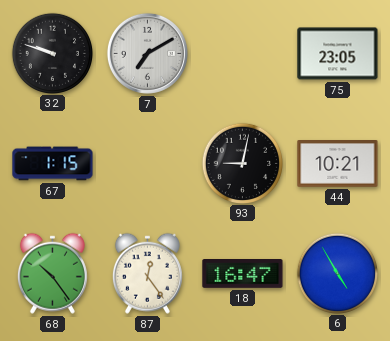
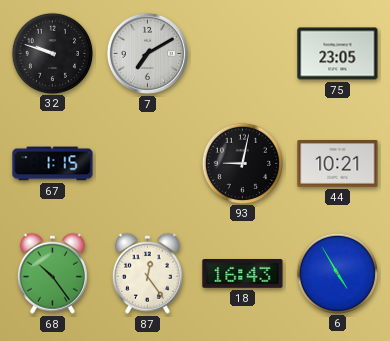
18: 16:47 -> 16:43
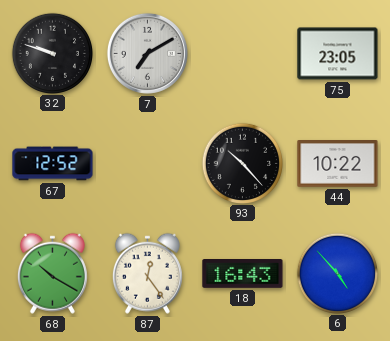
67: 1:15 -> 12:52
93: 9:02 -> 10:23
44: 10:21 -> 10:22
68: 10:24 -> 10:20
6: 4:55 -> 4:53
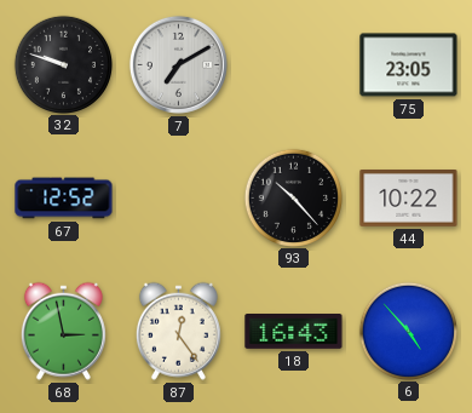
68: 10:20 -> 2:58
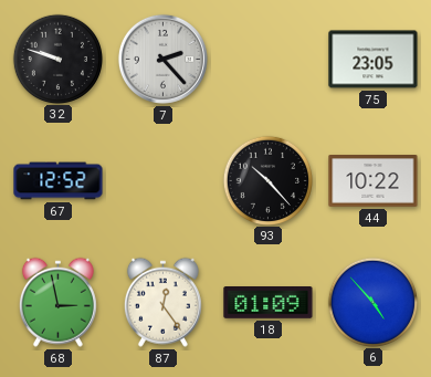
7: 7:10 -> 2:23
18: 16:43 -> 01:09
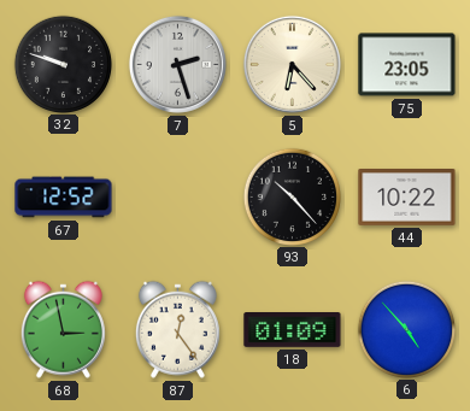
7: 2:23 -> 2:27
5: none -> 6:23
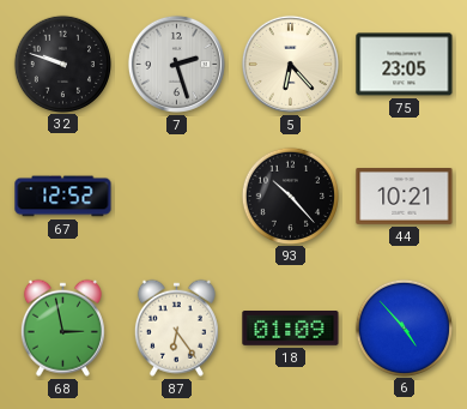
44: 10:22 -> 10:21
87: 12:24 -> 6:24
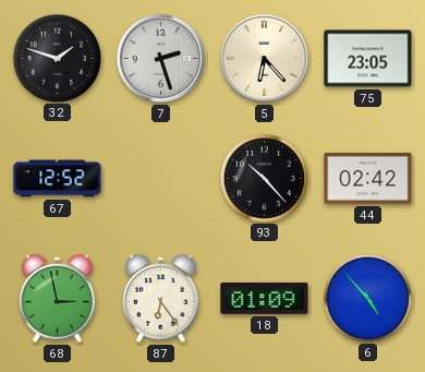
32: 9:48 -> 1:48
44: 10:21 -> 02:42
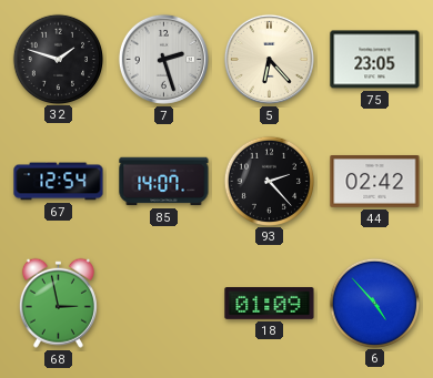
67: 12:52 -> 12:54
85: none -> 14:07
93: 10:23 -> 2:23
87: 6:24 -> none
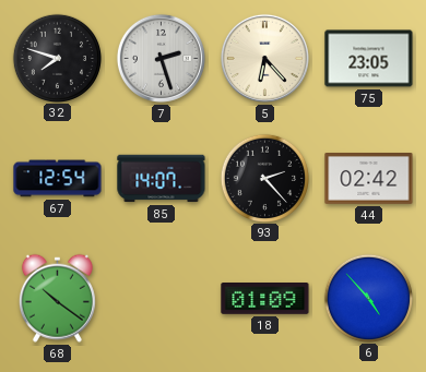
32: 1:48 -> 7:48
68: 2:58 -> 10:21
